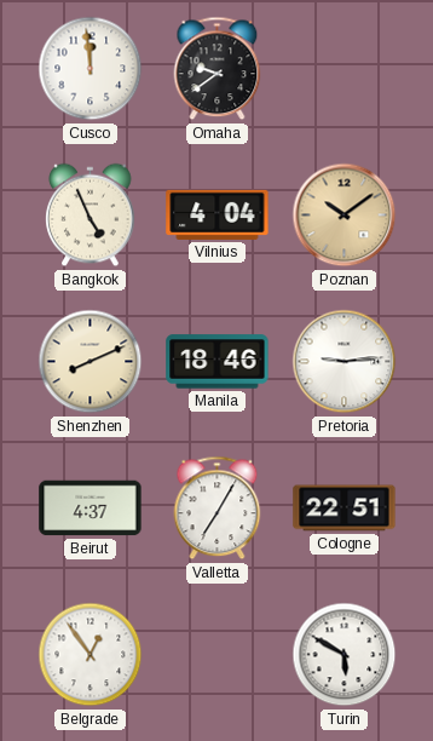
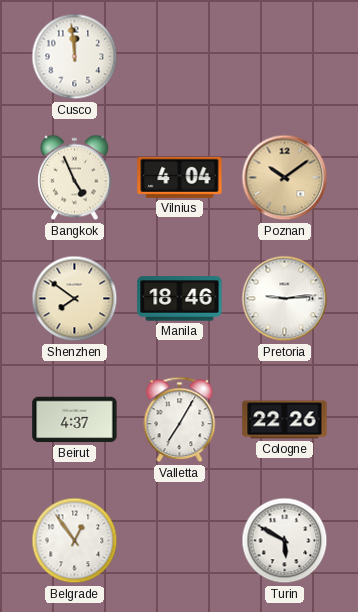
Omaha: 9:39 -> none
Shenzhen: 8:11 -> 7:51
Cologne: 22:51 -> 22:26
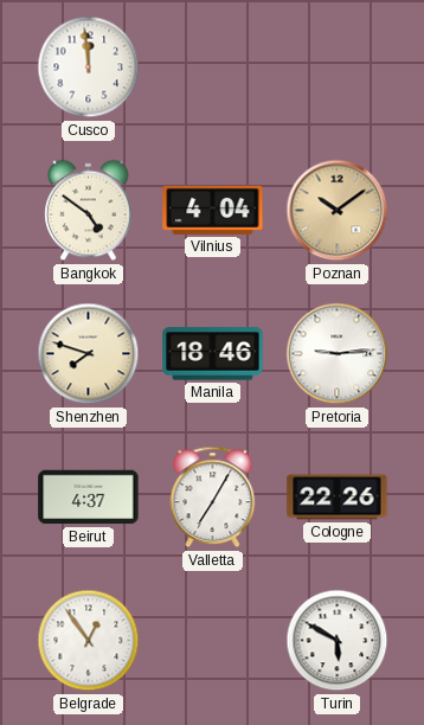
Bangkok: 4:56 -> 4:51
Shenzhen: 7:51 -> 7:48
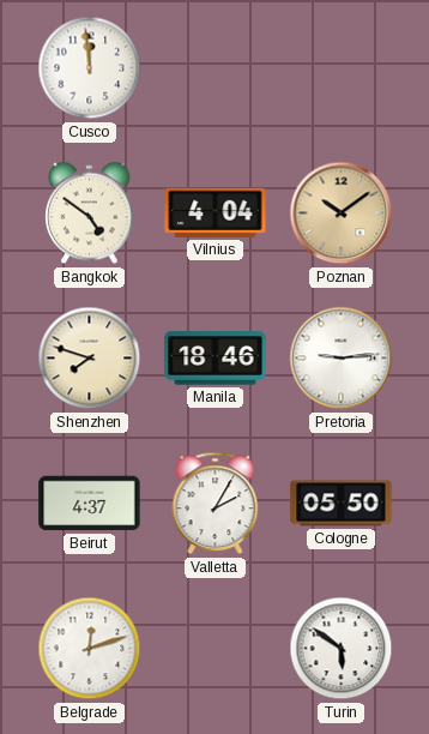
Valletta: 7:05 -> 2:05
Cologne: 22:26 -> 05:50
Belgrade: 12:54 -> 12:12
Turin: 5:50 -> 5:51
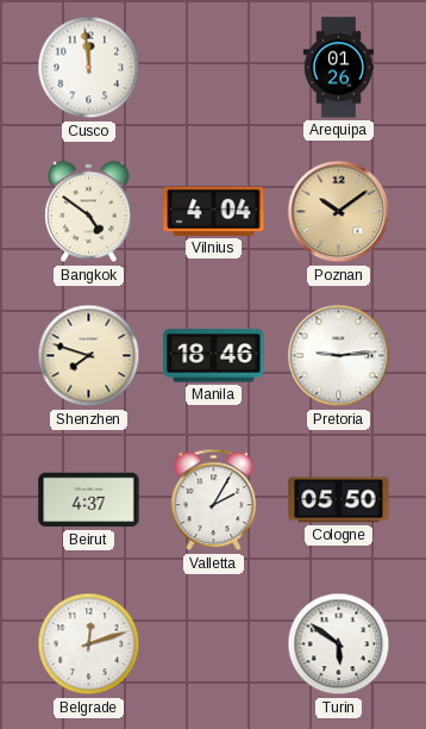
Arequipa: none -> 01:26
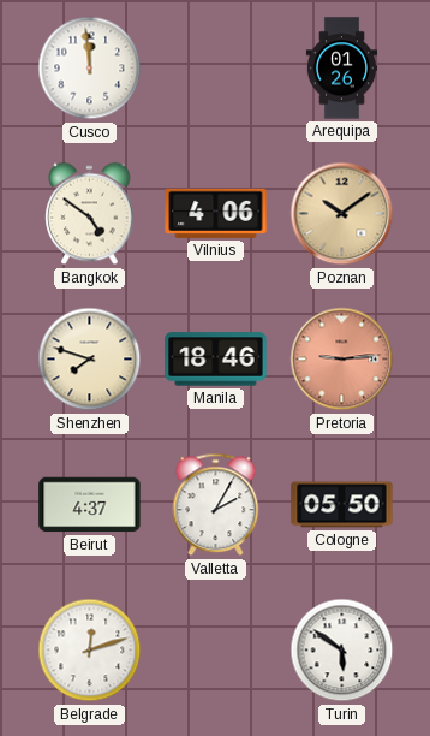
Vilnius: 4:04 -> 4:06
Pretoria dial: white -> salmon
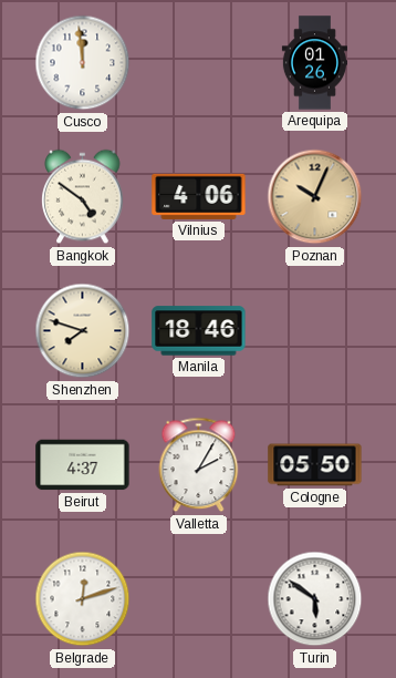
Poznan: 10:09 -> 10:04
Pretoria: 9:14 -> none
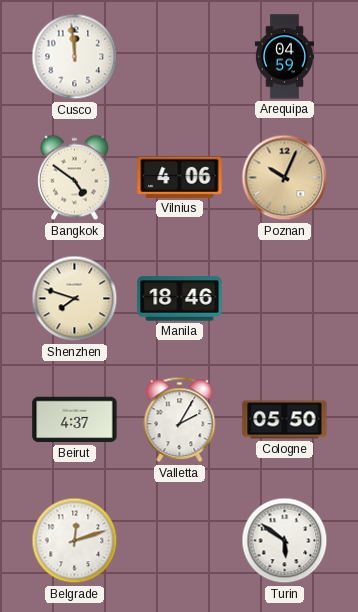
Arequipa: 01:26 -> 04:59
